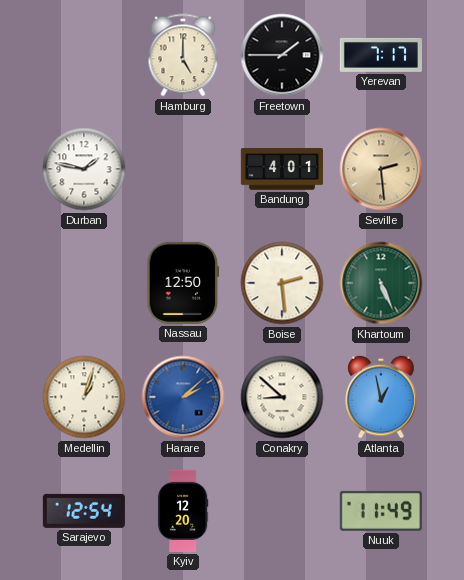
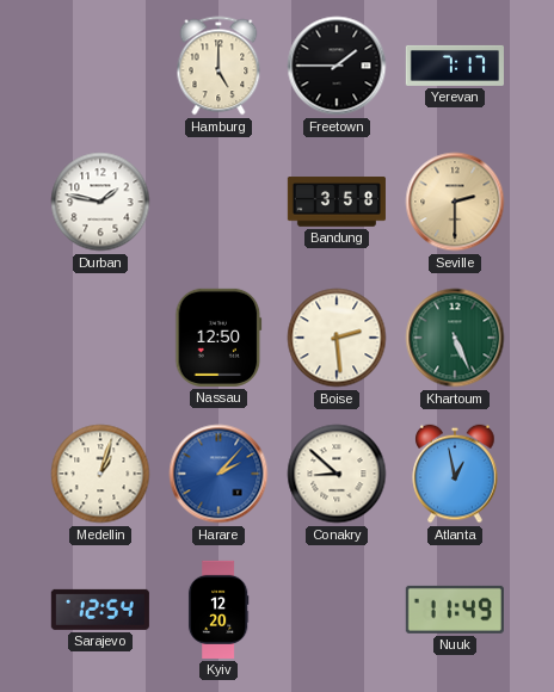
Bandung: 4:01 -> 3:58
Seville: 2:29 -> 2:30
Harare: 2:08 -> 2:07
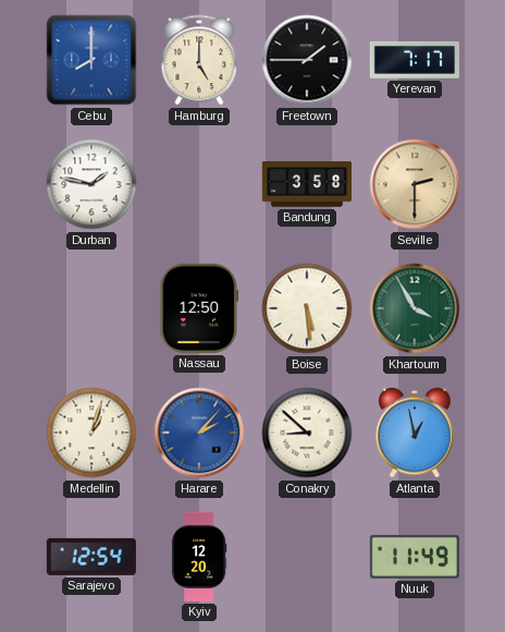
Cebu: none -> 8:00
Boise: 2:29 -> 5:29
Khartoum: 5:26 -> 3:55
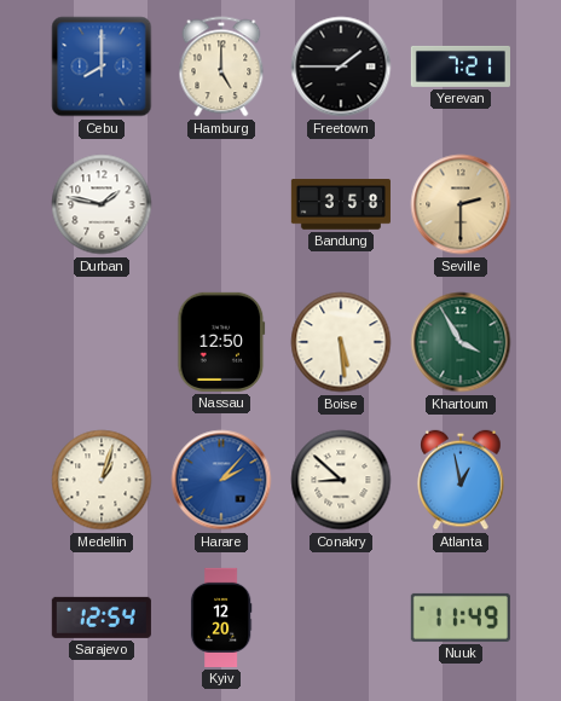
Yerevan: 7:17 -> 7:21
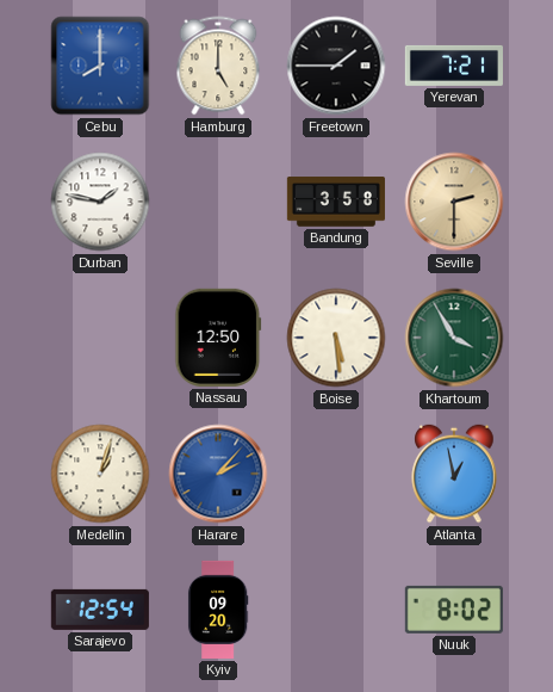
Conakry: 8:52 -> none
Kyiv: 12:20 -> 09:20
Nuuk: 11:49 -> 8:02
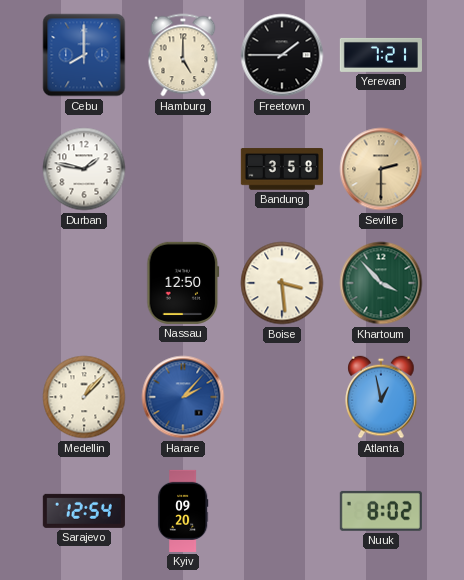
Boise: 5:29 -> 3:29
Khartoum: 3:55 -> 3:53
Medellin: 1:03 -> 1:07
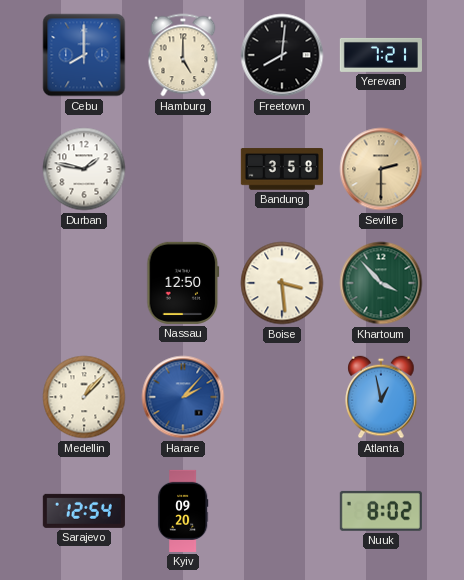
Freetown: 1:45 -> 8:01
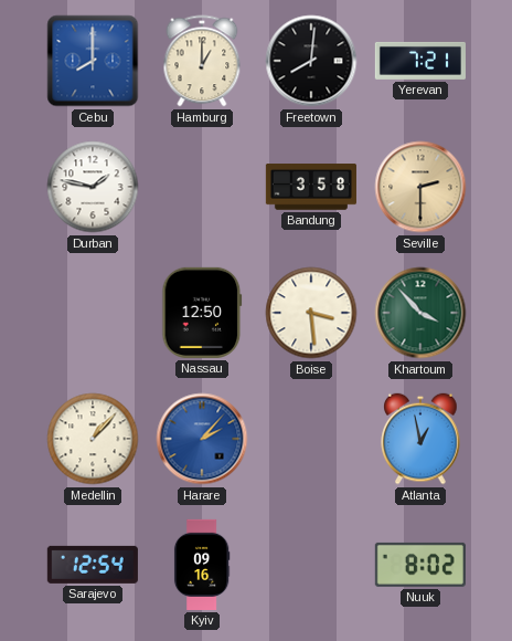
Hamburg: 5:00 -> 1:00
Kyiv: 09:20 -> 09:16
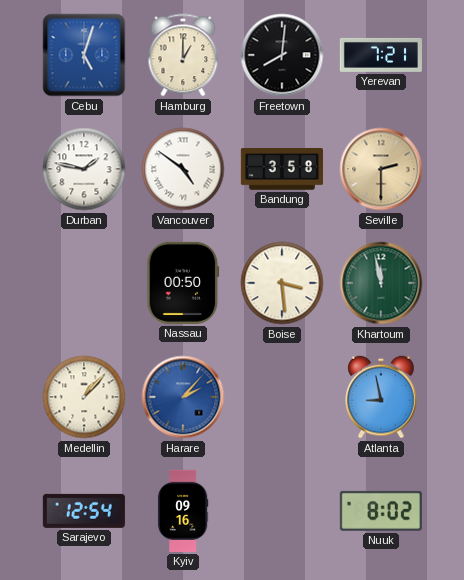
Cebu: 8:00 -> 5:03
Vancouver: none -> 4:51
Nassau: 12:50 -> 00:50
Khartoum: 3:53 -> 11:58
Atlanta: 12:58 -> 8:58
